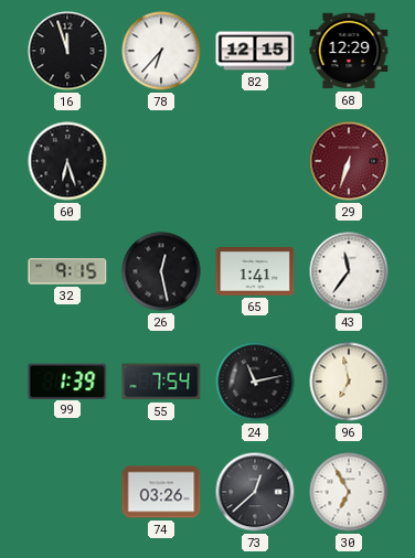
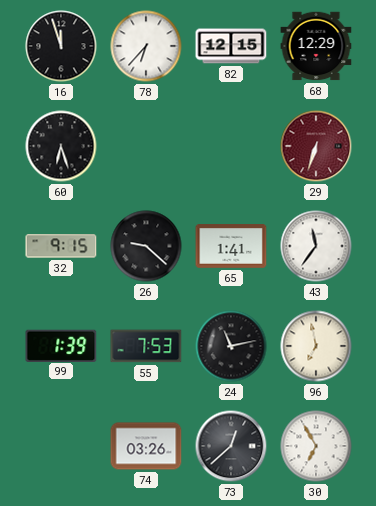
26: 12:28 -> 9:22
55: 7:54 -> 7:53
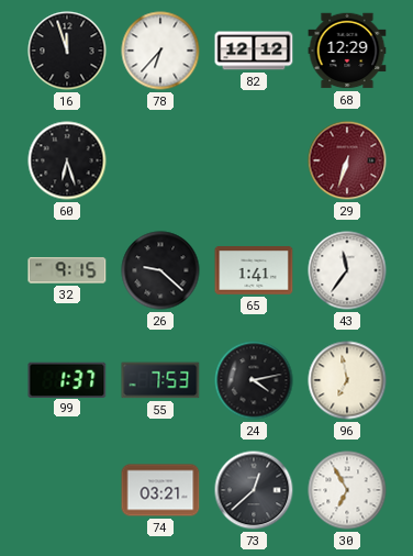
82: 12:15 -> 12:12
99: 1:39 -> 1:37
24: 11:13 -> 4:13
74: 03:26 -> 03:21
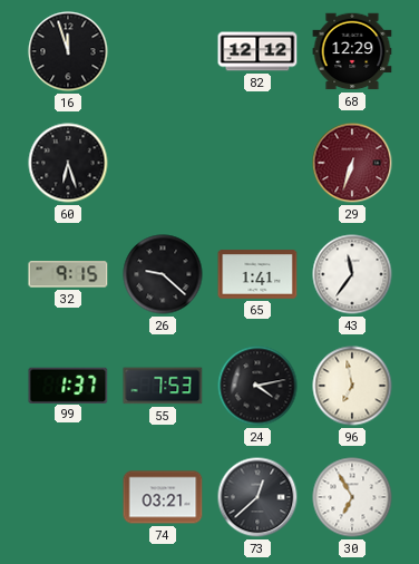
78: 6:37 -> none
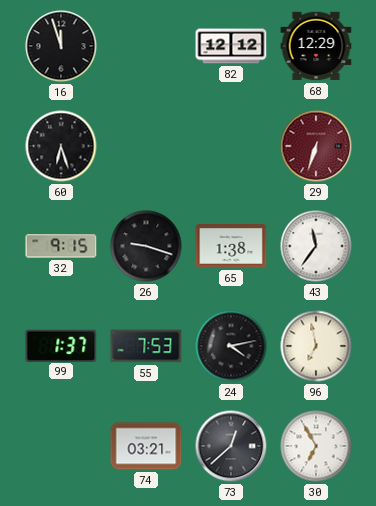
26: 9:22 -> 9:18
65: 1:41 -> 1:38
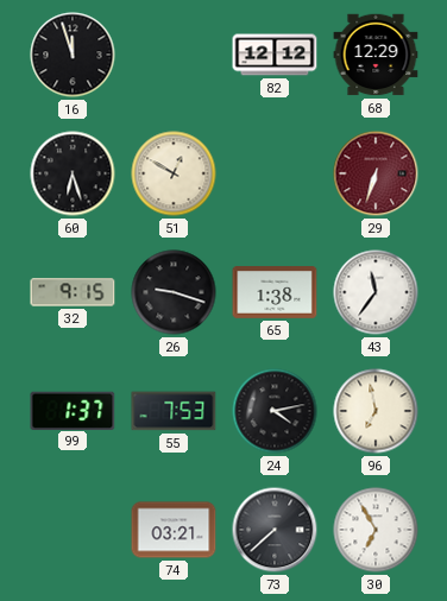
51: none -> 12:50
73: 12:38 -> 7:38
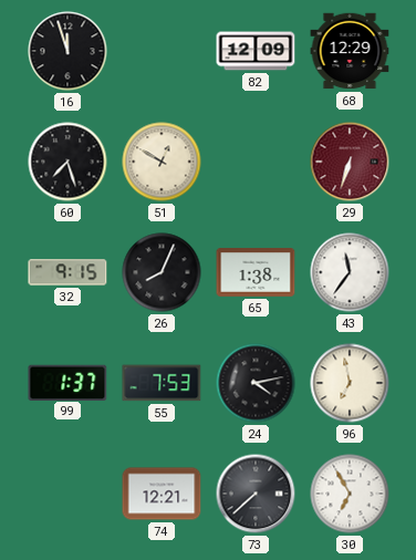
82: 12:12 -> 12:09
60: 6:27 -> 7:27
26: 9:18 -> 8:04
74: 03:21 -> 12:21
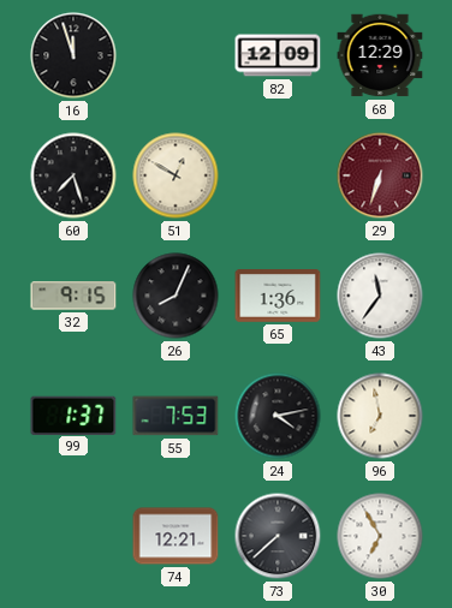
65: 1:38 -> 1:36
